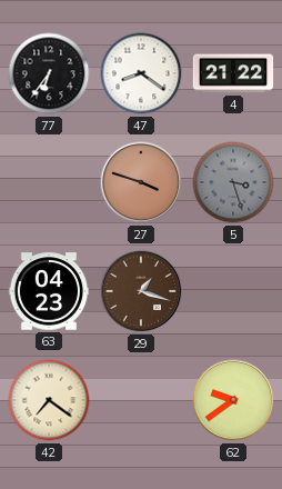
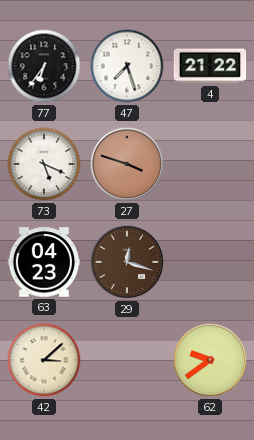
47: 8:21 -> 7:27
73: none -> 5:19
5: 3:27 -> none
29: 1:18 -> 12:18
42: 7:21 -> 3:08
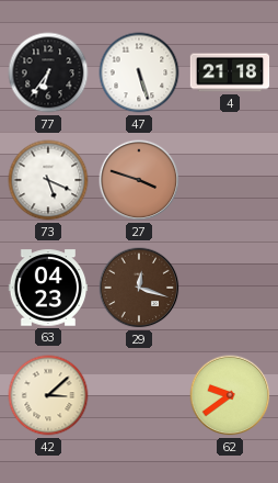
47: 7:27 -> 5:27
4: 21:22 -> 21:18
